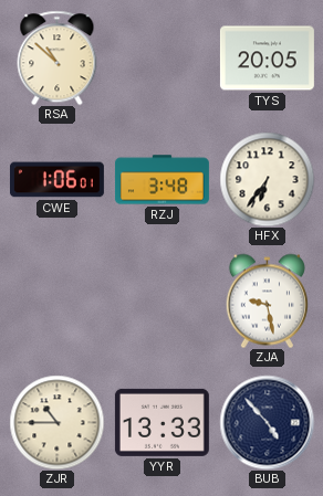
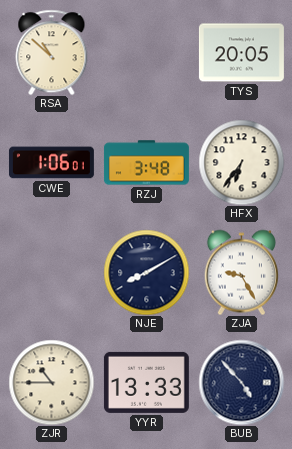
NJE: none -> 8:10
ZJA: 9:28 -> 9:25
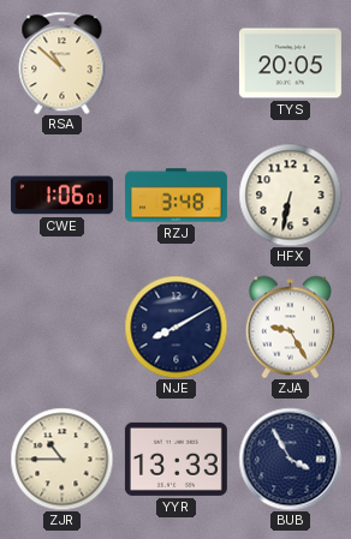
HFX: 6:36 -> 6:32
BUB: 4:53 -> 3:55
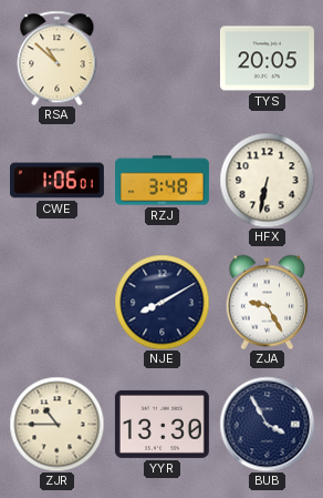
YYR: 13:33 -> 13:30
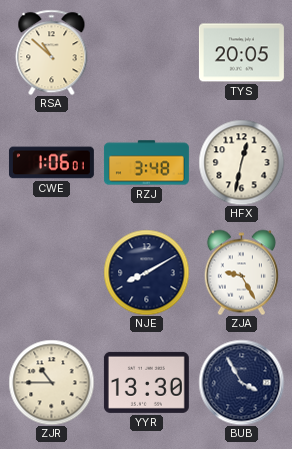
HFX: 6:32 -> 12:32
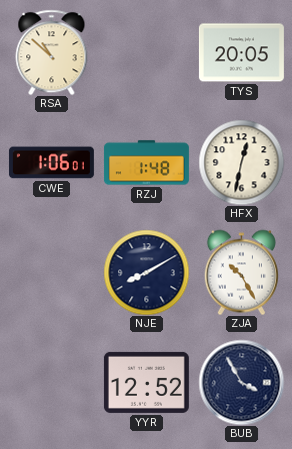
RZJ: 3:48 -> 1:48
ZJA: 9:25 -> 10:25
ZJR: 10:45 -> none
YYR: 13:30 -> 12:52
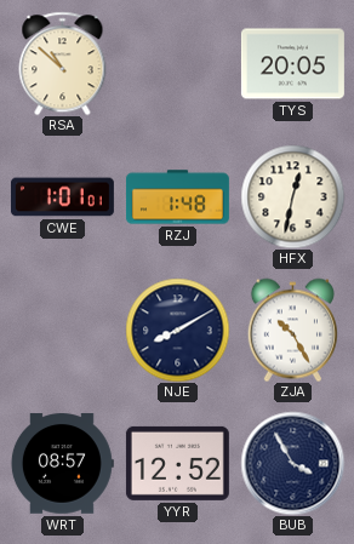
CWE: 1:06 -> 1:01
WRT: none -> 08:57
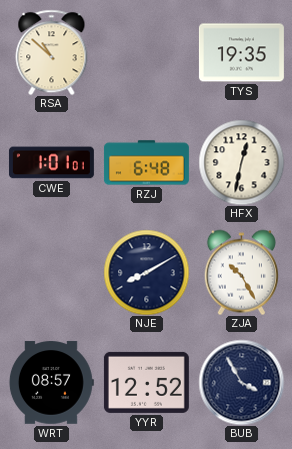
TYS: 20:05 -> 19:35
RZJ: 1:48 -> 6:48
